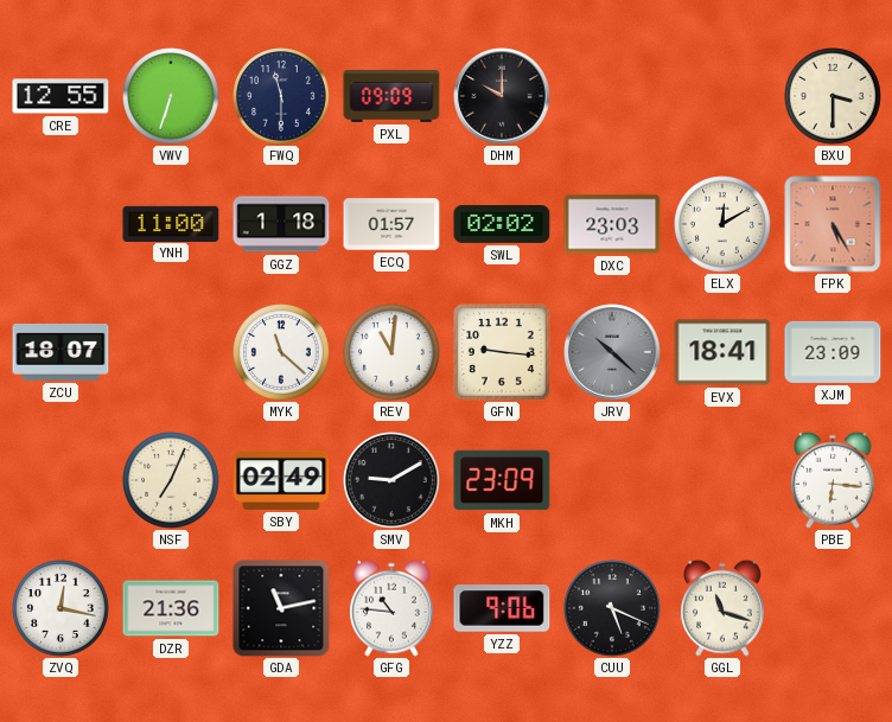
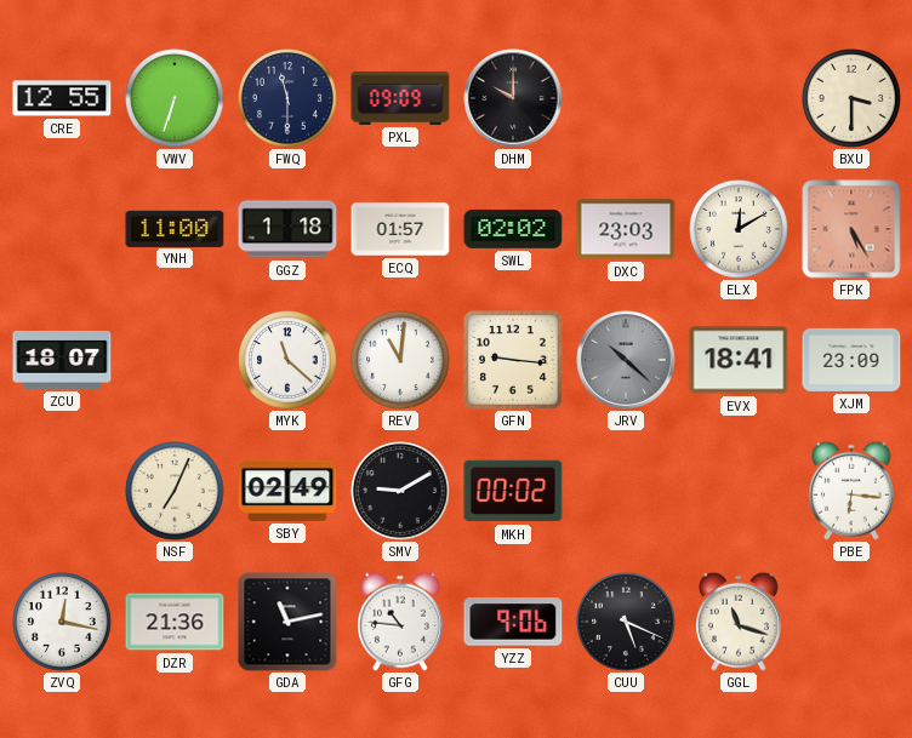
MKH: 23:09 -> 00:02
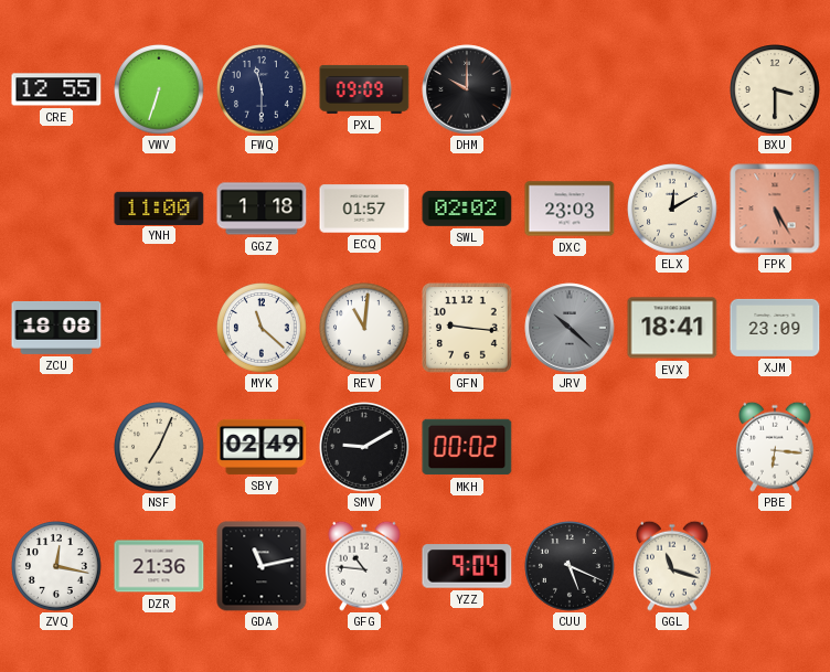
ZCU: 18:07 -> 18:08
YZZ: 9:06 -> 9:04
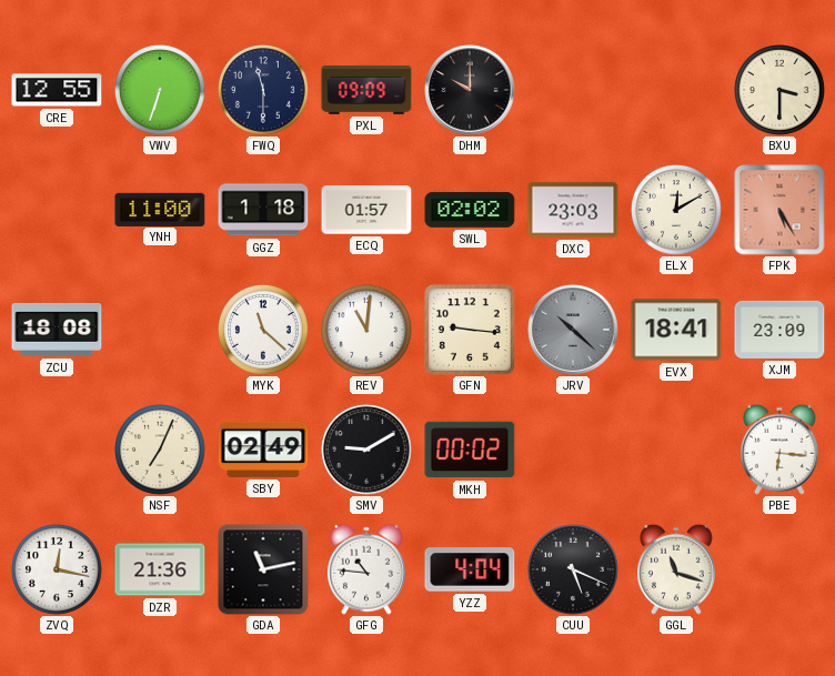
YZZ: 9:04 -> 4:04
